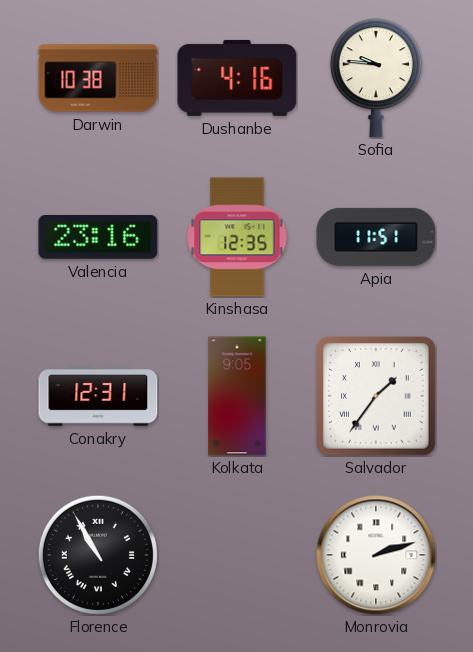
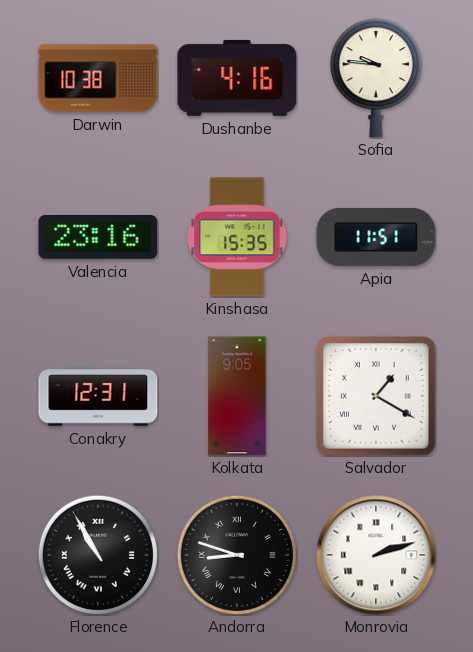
Kinshasa: 12:35 -> 15:35
Salvador: 1:36 -> 1:20
Andorra: none -> 8:48
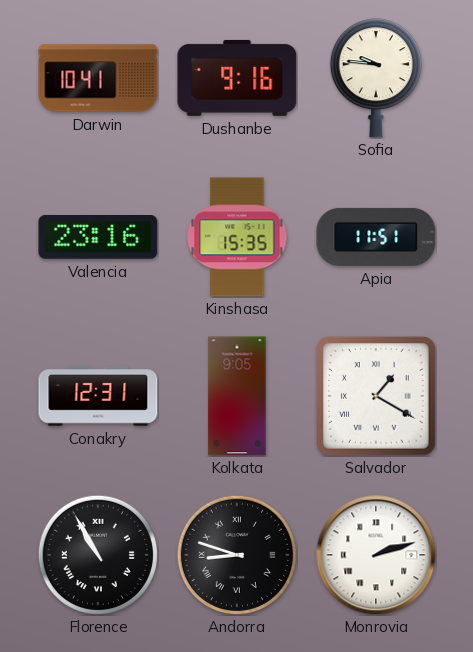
Darwin: 10:38 -> 10:41
Dushanbe: 4:16 -> 9:16
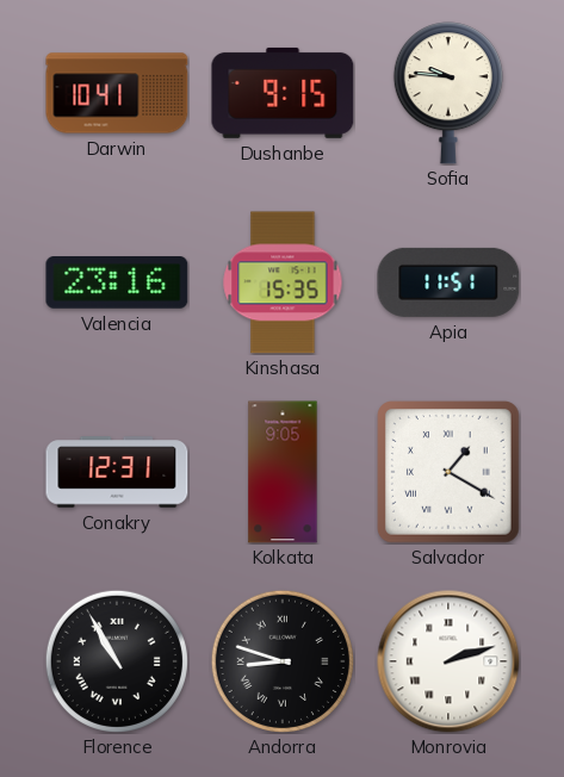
Dushanbe: 9:16 -> 9:15
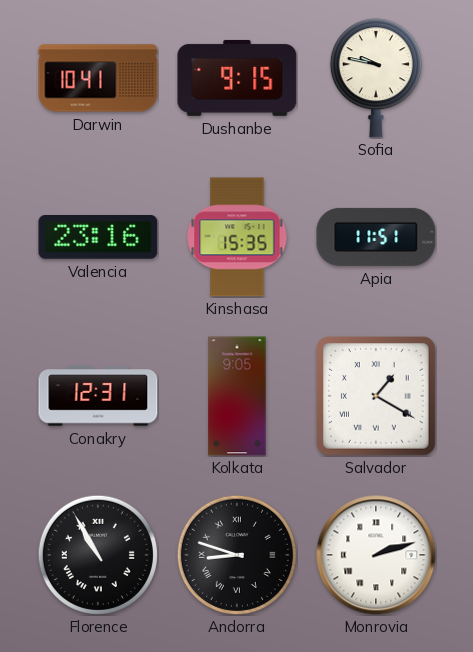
Sofia: 9:46 -> 9:47
